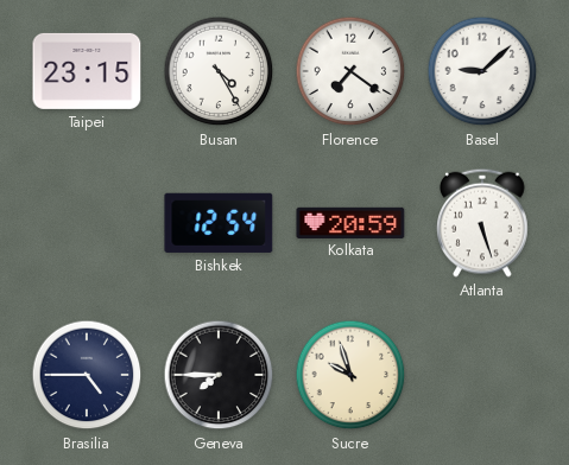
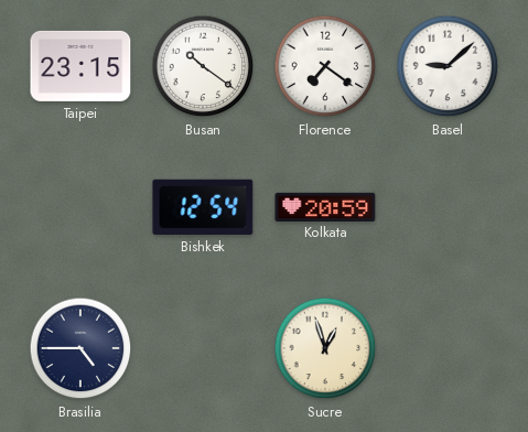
Busan: 4:25 -> 10:21
Atlanta: 5:27 -> none
Geneva: 7:45 -> none
Sucre: 9:57 -> 12:57
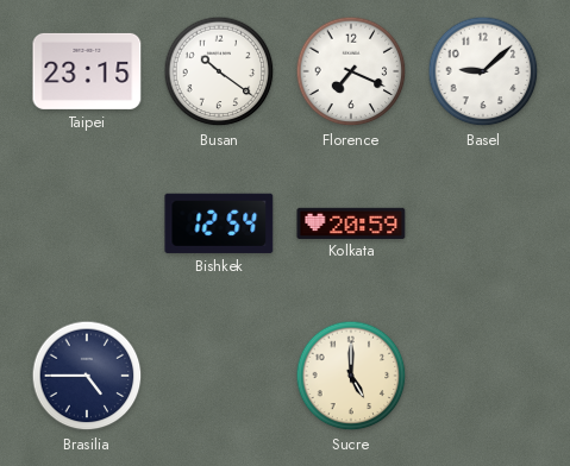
Florence: 7:21 -> 7:19
Sucre: 12:57 -> 5:00
